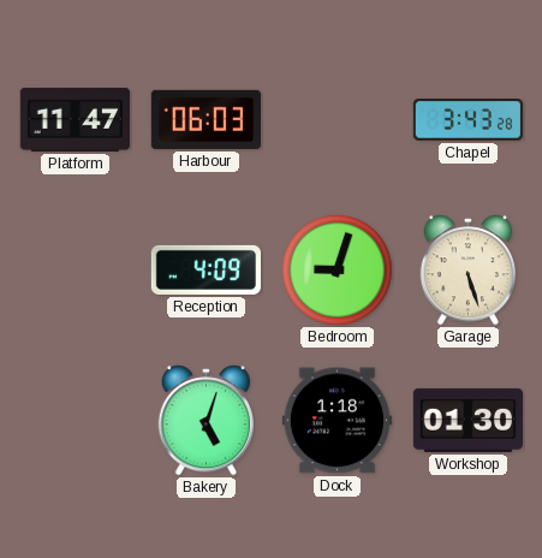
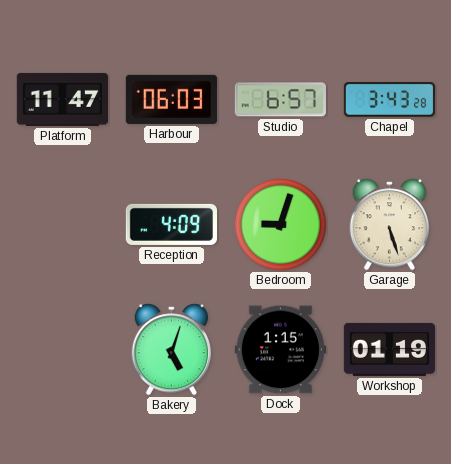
Studio: none -> 6:57
Dock: 1:18 -> 1:15
Workshop: 01:30 -> 01:19
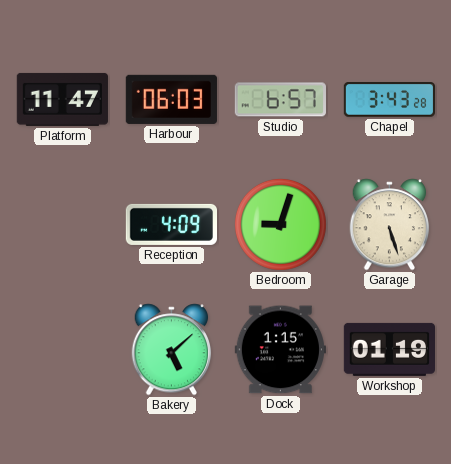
Bakery: 5:03 -> 5:08
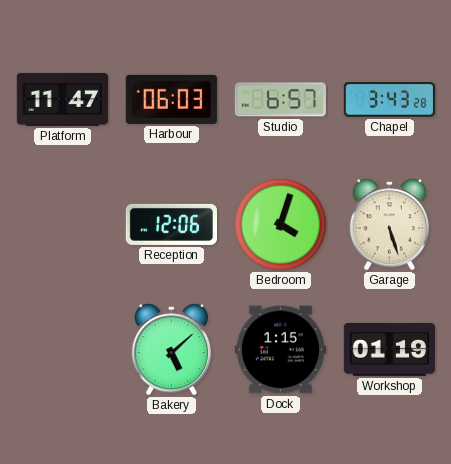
Reception: 4:09 -> 12:06
Bedroom: 9:03 -> 4:03
